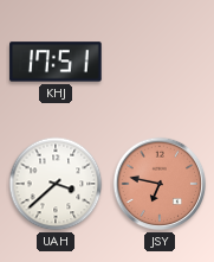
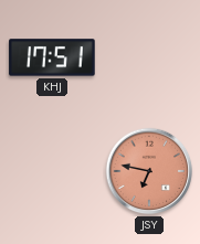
UAH: 3:38 -> none
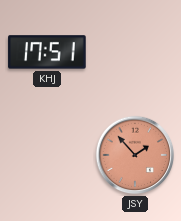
JSY: 6:47 -> 1:53
